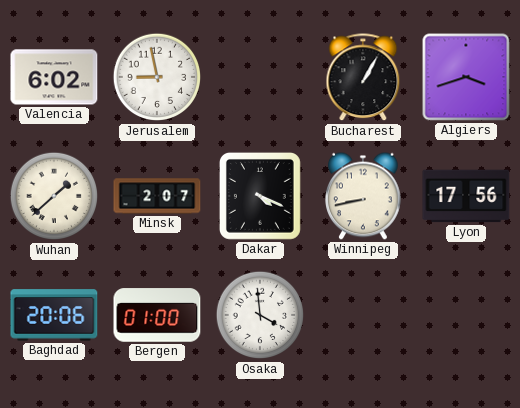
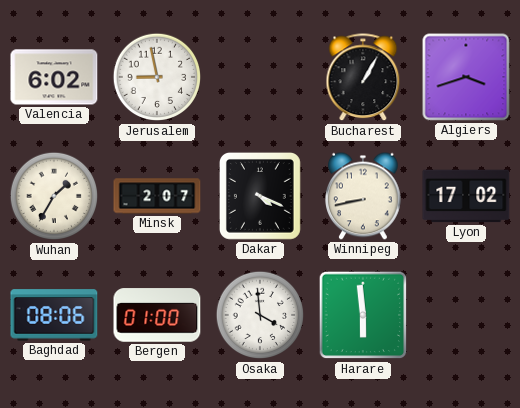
Wuhan: 1:38 -> 1:35
Lyon: 17:56 -> 17:02
Baghdad: 20:06 -> 08:06
Harare: none -> 5:59
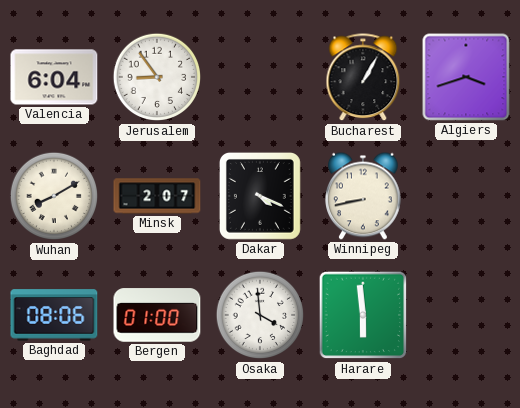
Valencia: 6:02 -> 6:04
Jerusalem: 8:58 -> 8:54
Wuhan: 1:35 -> 8:10
Lyon: 17:02 -> none
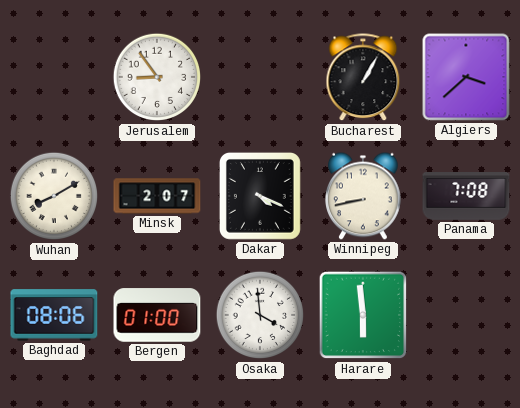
Valencia: 6:04 -> none
Algiers: 3:42 -> 3:38
Panama: none -> 7:08
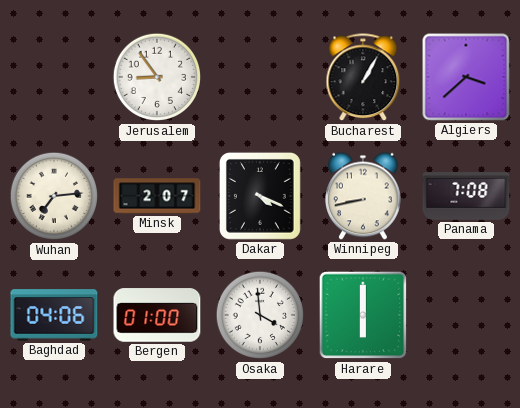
Wuhan: 8:10 -> 7:14
Baghdad: 08:06 -> 04:06
Harare: 5:59 -> 6:00
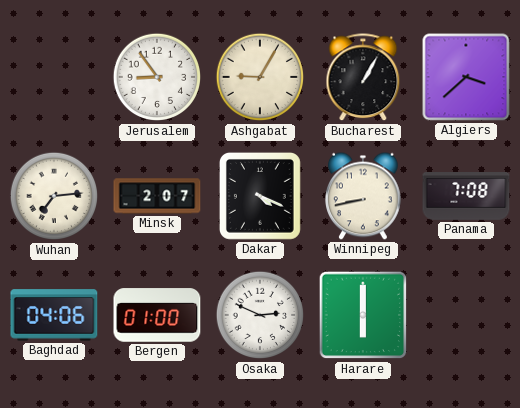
Ashgabat: none -> 9:05
Osaka: 3:59 -> 2:49
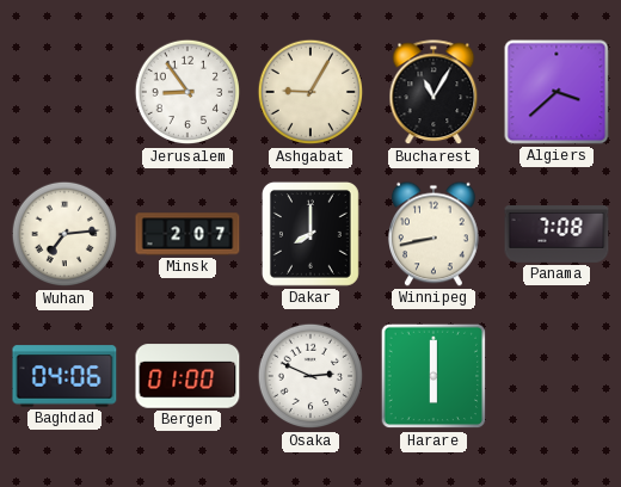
Bucharest: 1:05 -> 11:05
Dakar: 4:19 -> 8:00
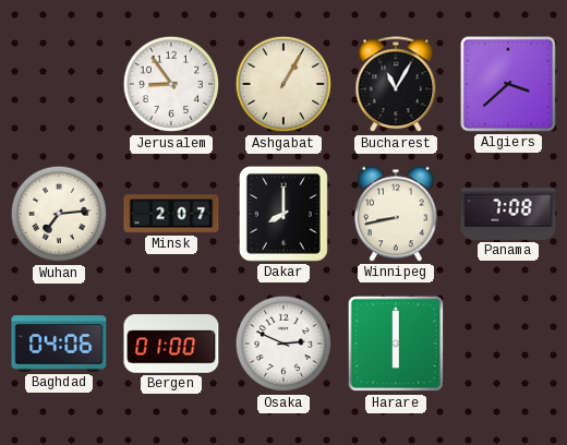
Ashgabat: 9:05 -> 1:05
